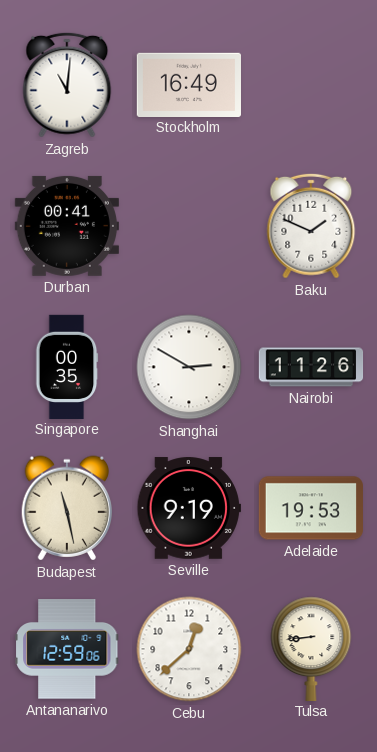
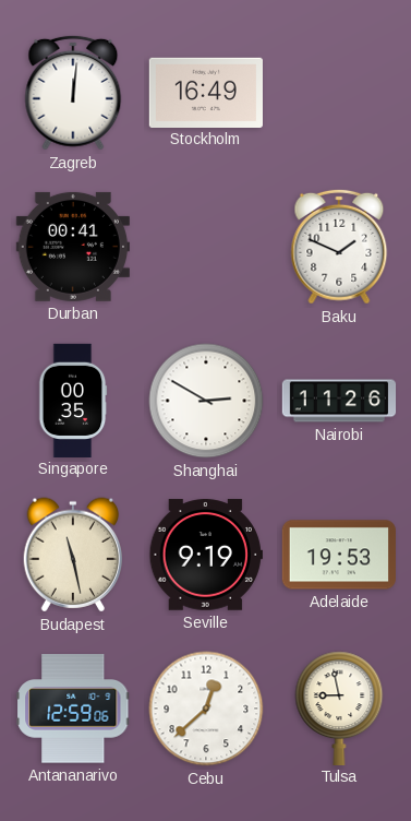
Zagreb: 11:01 -> 12:01
Tulsa: 8:44 -> 8:58
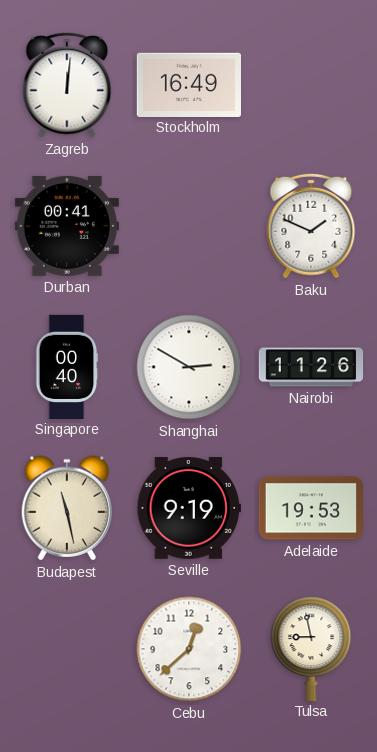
Singapore: 00:35 -> 00:40
Antananarivo: 12:59 -> none
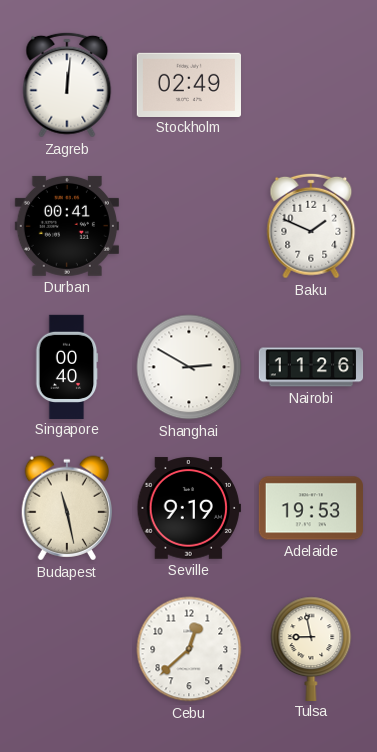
Stockholm: 16:49 -> 02:49
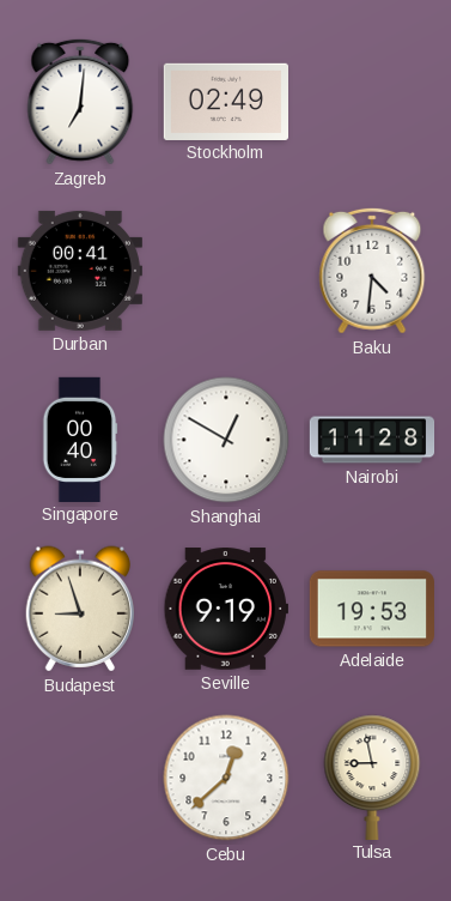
Zagreb: 12:01 -> 7:01
Baku: 1:49 -> 4:31
Shanghai: 2:50 -> 12:50
Nairobi: 11:26 -> 11:28
Budapest: 11:28 -> 8:57
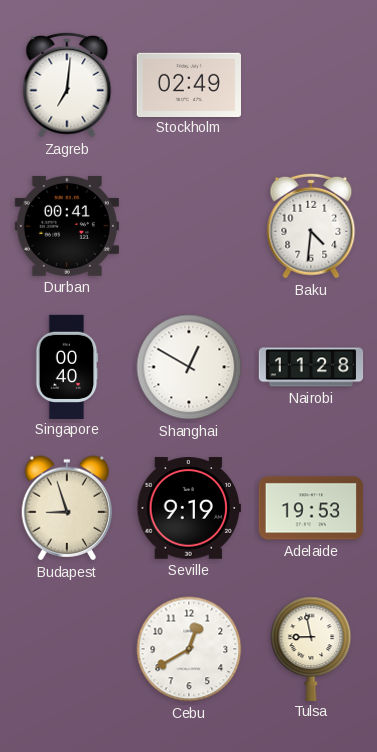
Cebu: 12:38 -> 12:40
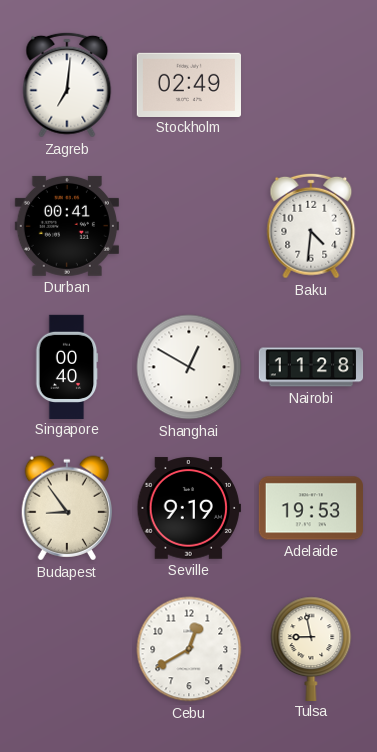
Budapest: 8:57 -> 8:54
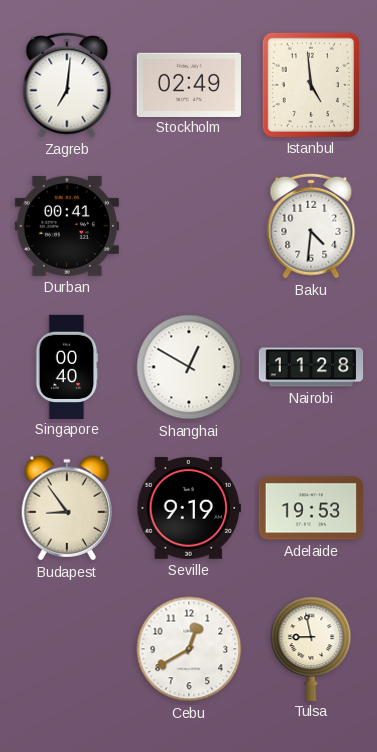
Istanbul: none -> 4:59
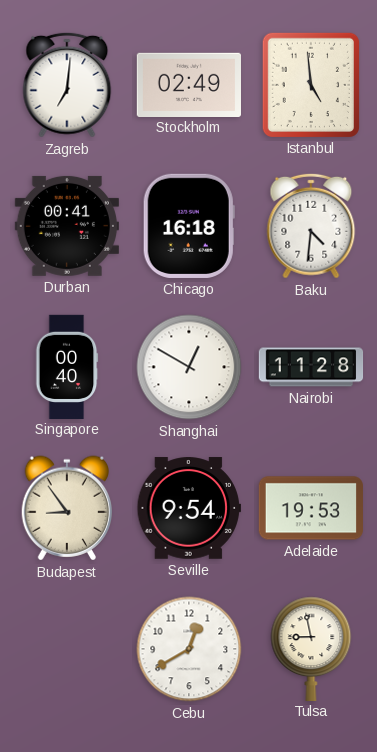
Chicago: none -> 16:18
Seville: 9:19 -> 9:54
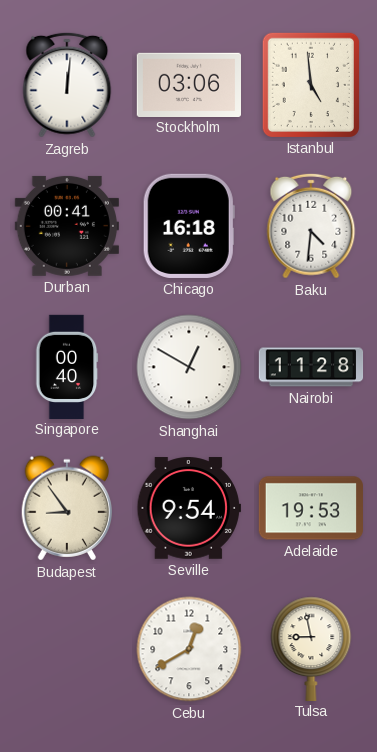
Zagreb: 7:01 -> 12:01
Stockholm: 02:49 -> 03:06
